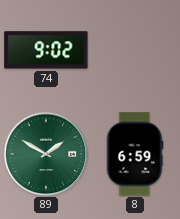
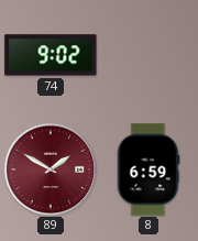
89 dial: green -> burgundy
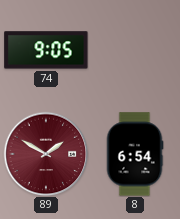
74: 9:02 -> 9:05
8: 6:59 -> 6:54
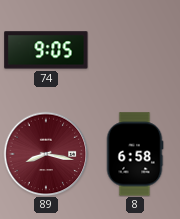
89: 1:50 -> 8:17
8: 6:54 -> 6:58
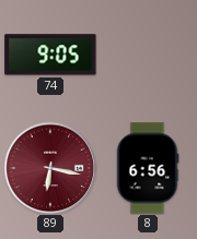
89: 8:17 -> 6:17
8: 6:58 -> 6:56
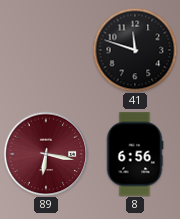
74: 9:05 -> none
41: none -> 11:48
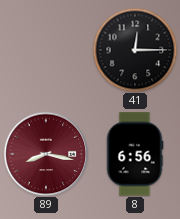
41: 11:48 -> 12:15
89: 6:17 -> 8:17
